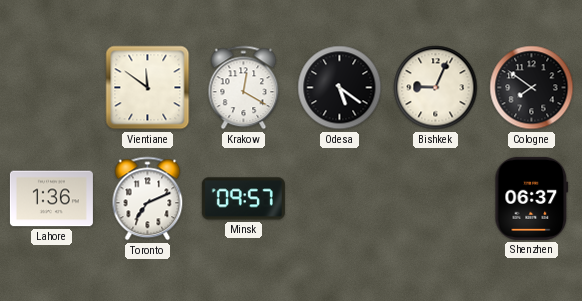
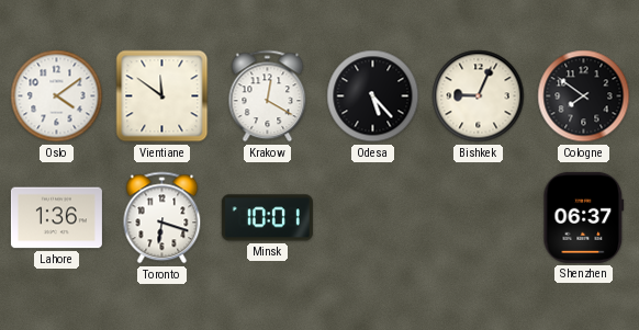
Oslo: none -> 4:09
Odesa: 5:21 -> 5:23
Toronto: 7:11 -> 6:18
Minsk: 09:57 -> 10:01
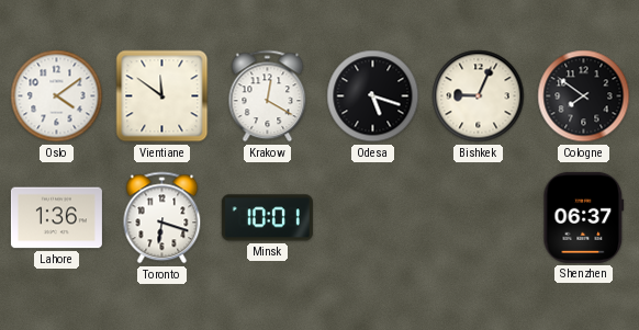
Odesa: 5:23 -> 5:18
